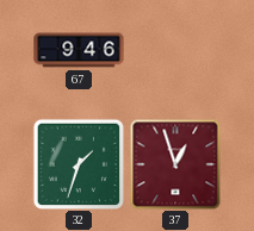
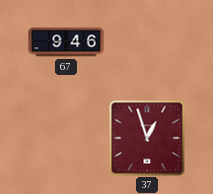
32: 1:33 -> none
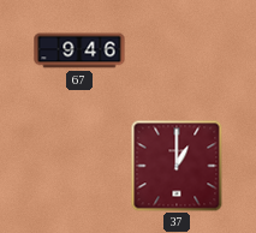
37: 12:57 -> 1:00
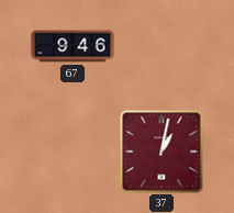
37: 1:00 -> 1:02
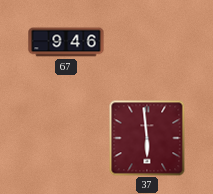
37: 1:02 -> 5:59
